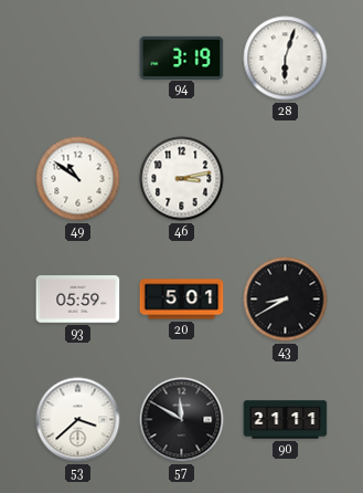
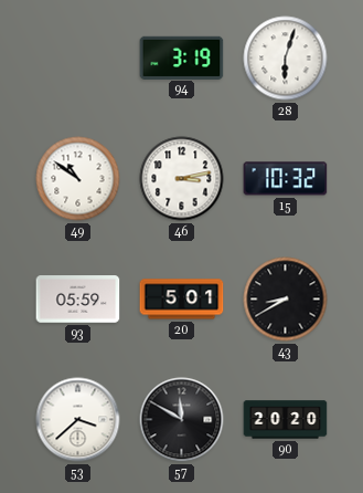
15: none -> 10:32
90: 21:11 -> 20:20
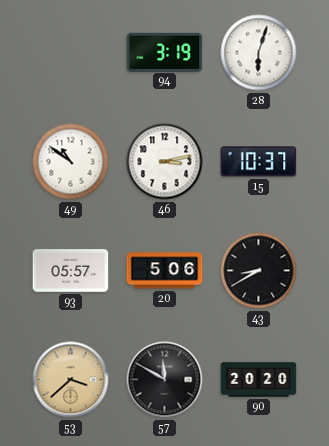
15: 10:32 -> 10:37
93: 05:59 -> 05:57
20: 5:01 -> 5:06
53 dial: white -> champagne
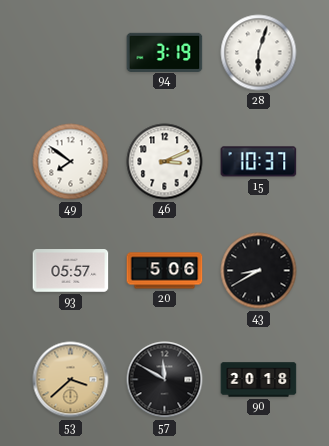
49: 10:51 -> 7:51
46: 3:13 -> 3:11
90: 20:20 -> 20:18
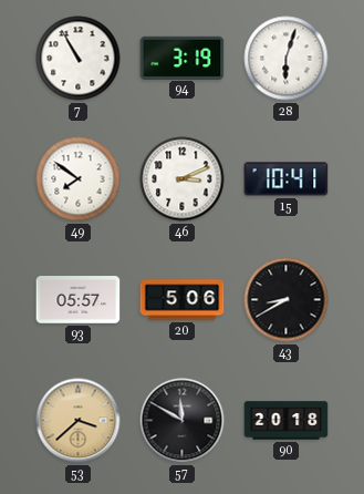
7: none -> 10:55
15: 10:37 -> 10:41
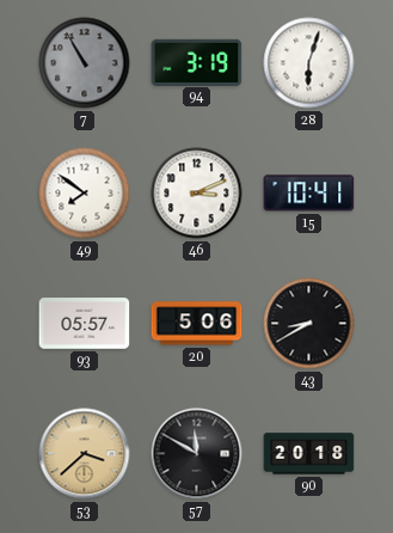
7 dial: white -> grey
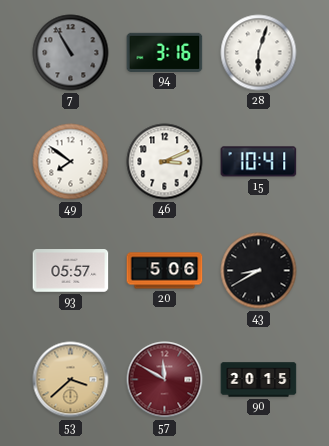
94: 3:19 -> 3:16
57 dial: black -> burgundy
90: 20:18 -> 20:15
